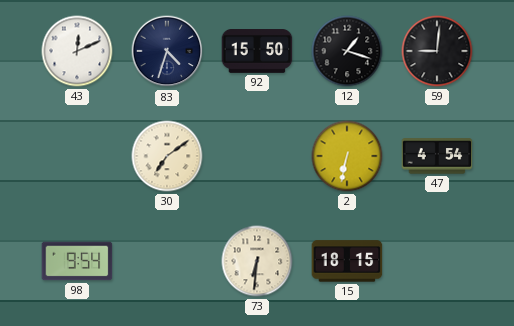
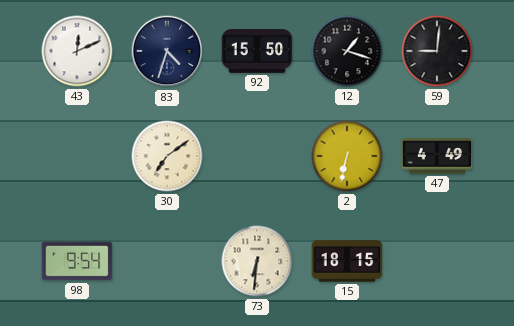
47: 4:54 -> 4:49
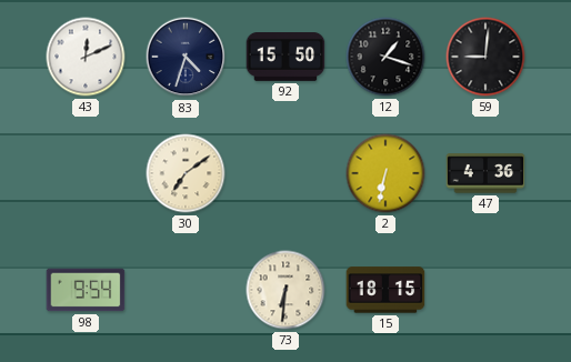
47: 4:49 -> 4:36
